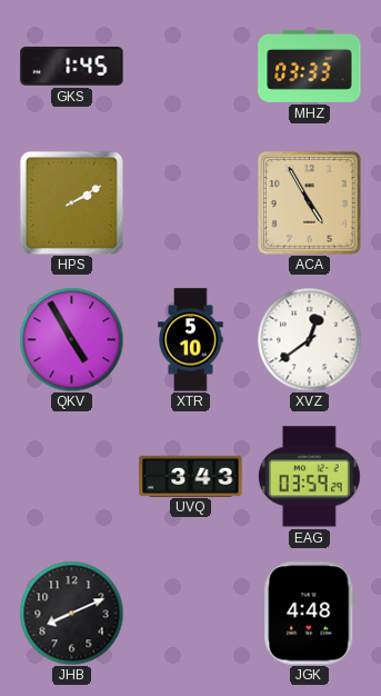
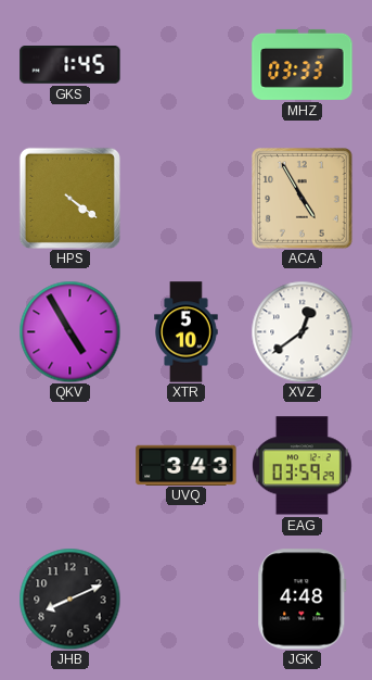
HPS: 2:10 -> 4:21
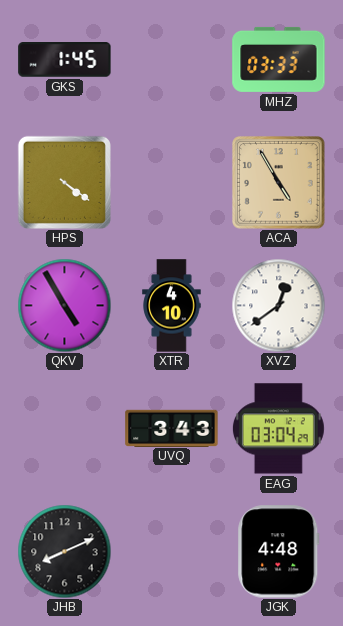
XTR: 5:10 -> 4:10
EAG: 03:59 -> 03:04
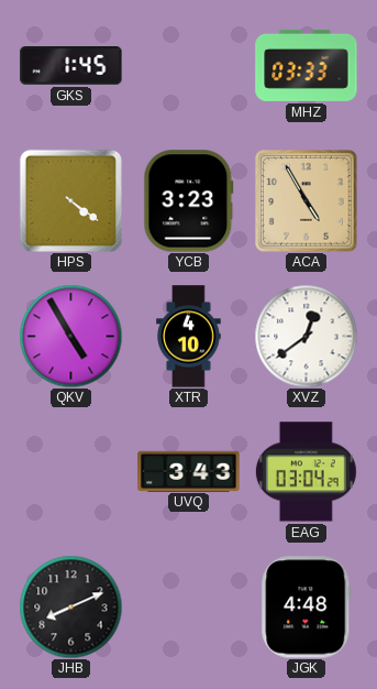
YCB: none -> 3:23
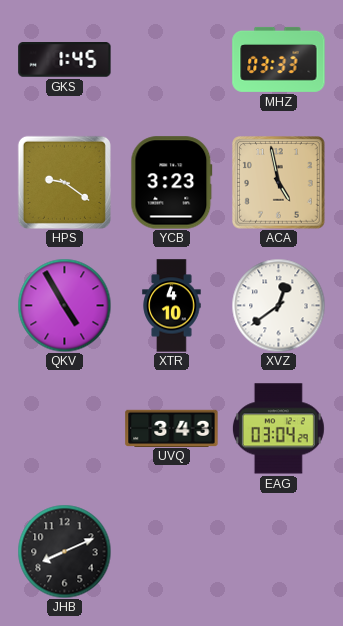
HPS: 4:21 -> 9:21
ACA: 4:55 -> 4:58
JGK: 4:48 -> none
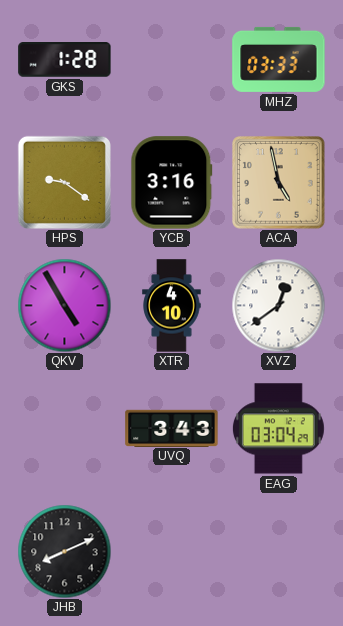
GKS: 1:45 -> 1:28
YCB: 3:23 -> 3:16
